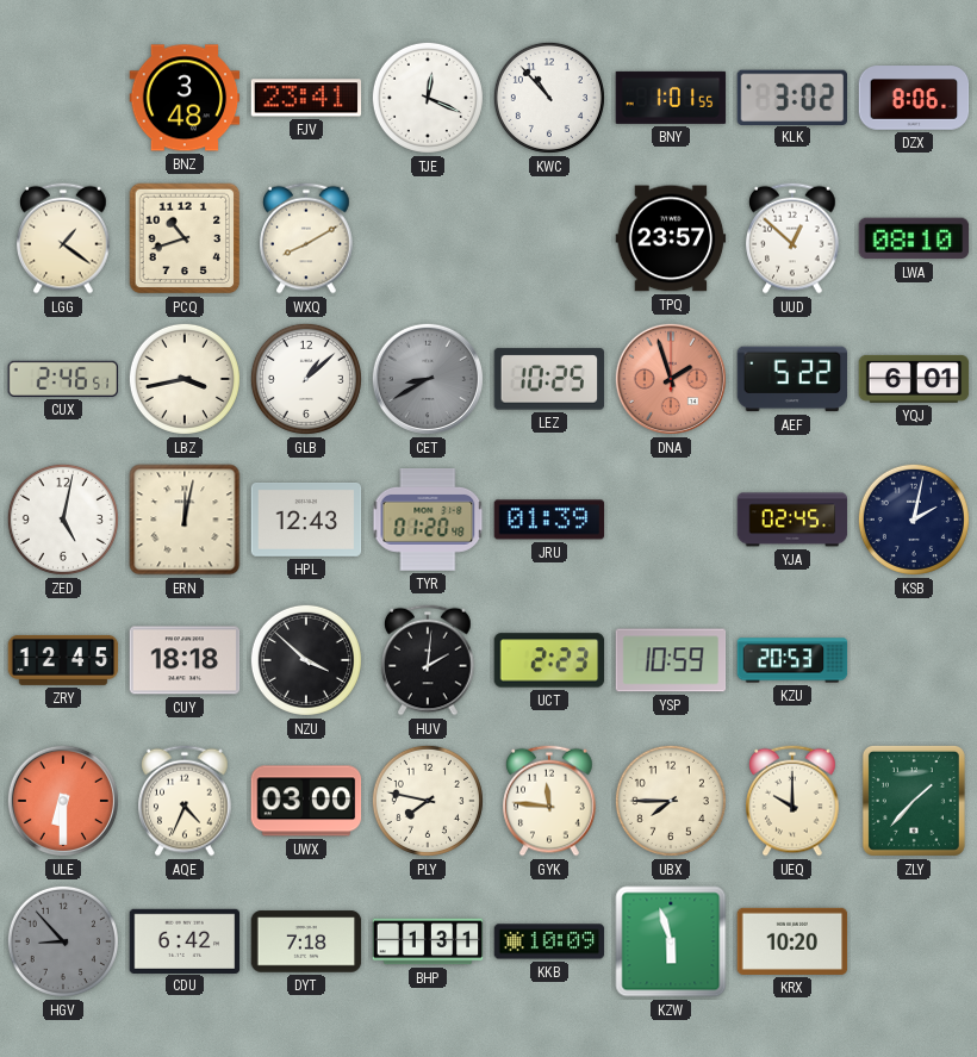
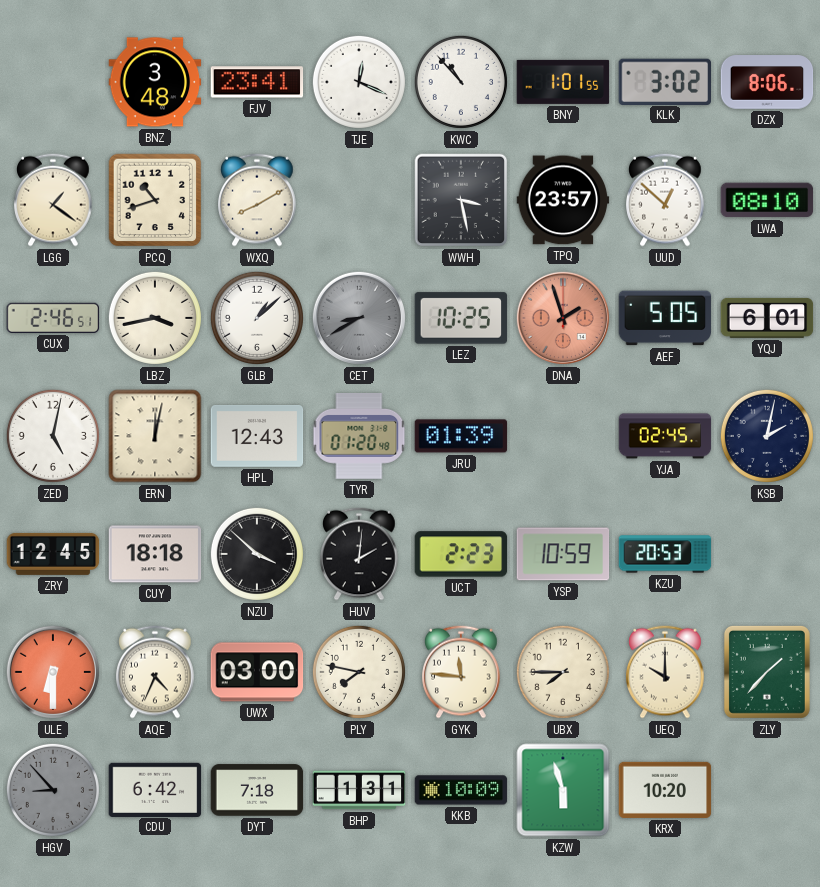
WWH: none -> 3:28
AEF: 5:22 -> 5:05
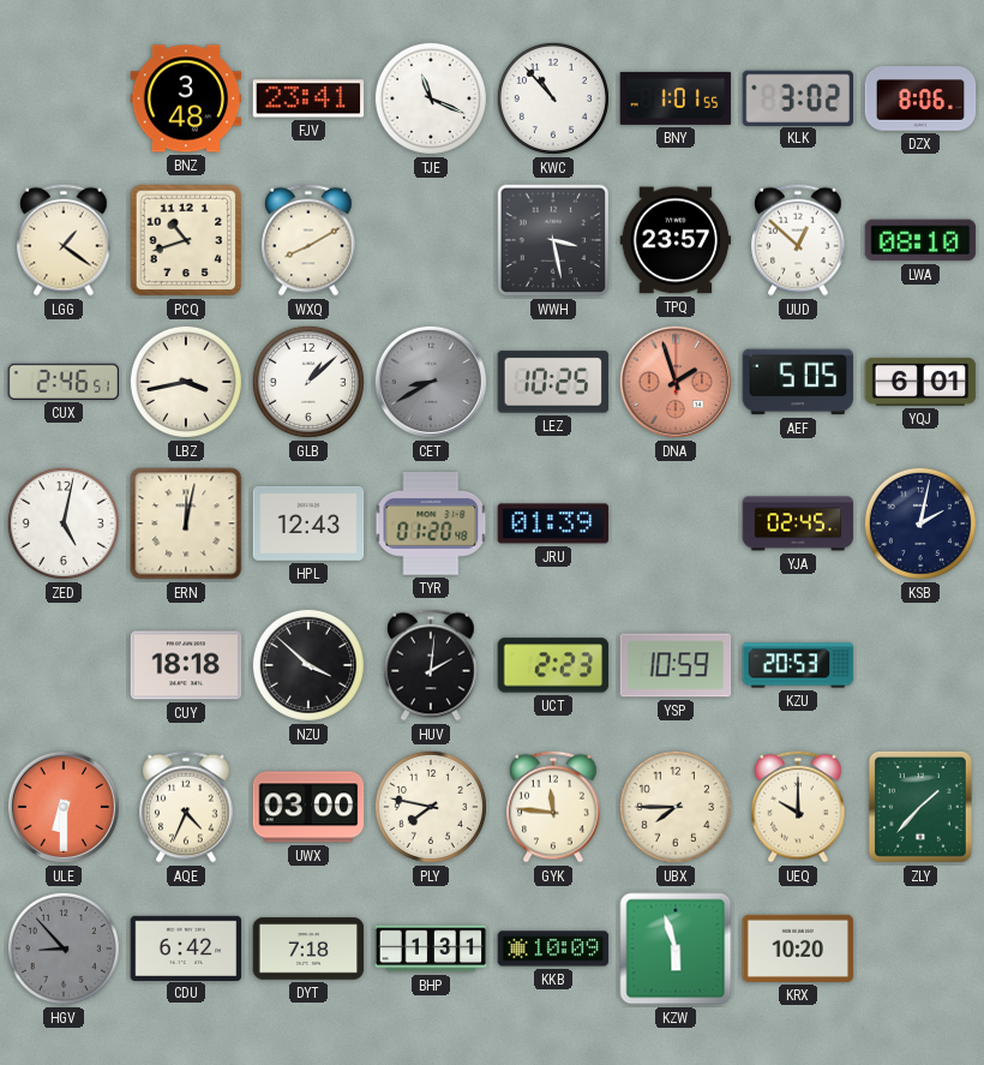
TJE: 12:19 -> 11:19
ZRY: 12:45 -> none
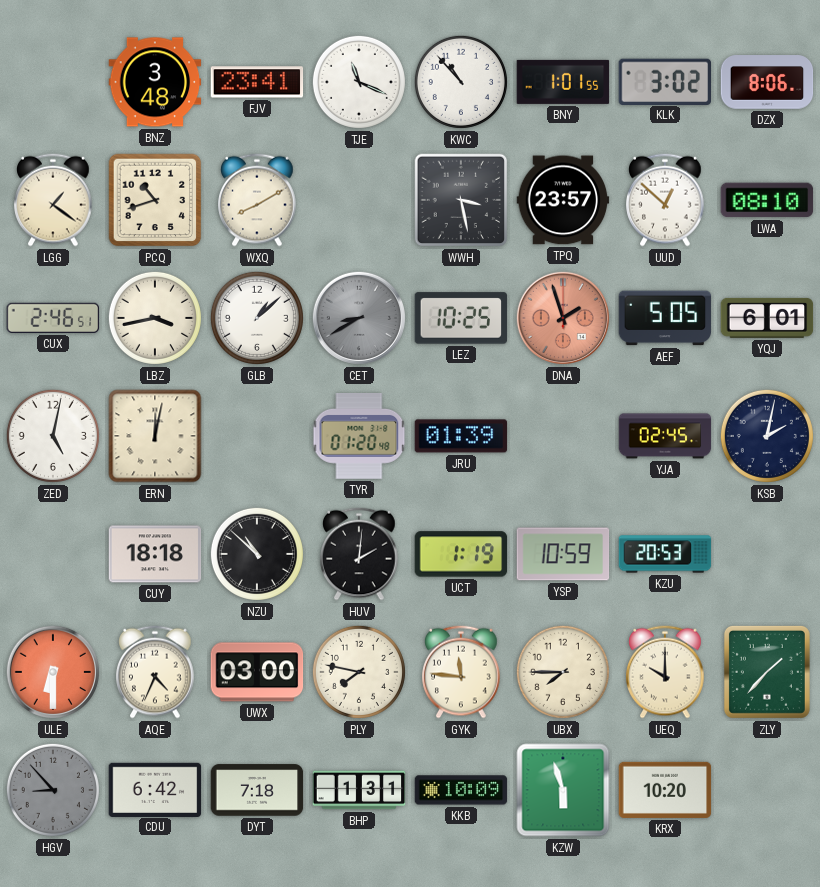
HPL: 12:43 -> none
NZU: 3:52 -> 10:52
UCT: 2:23 -> 1:19
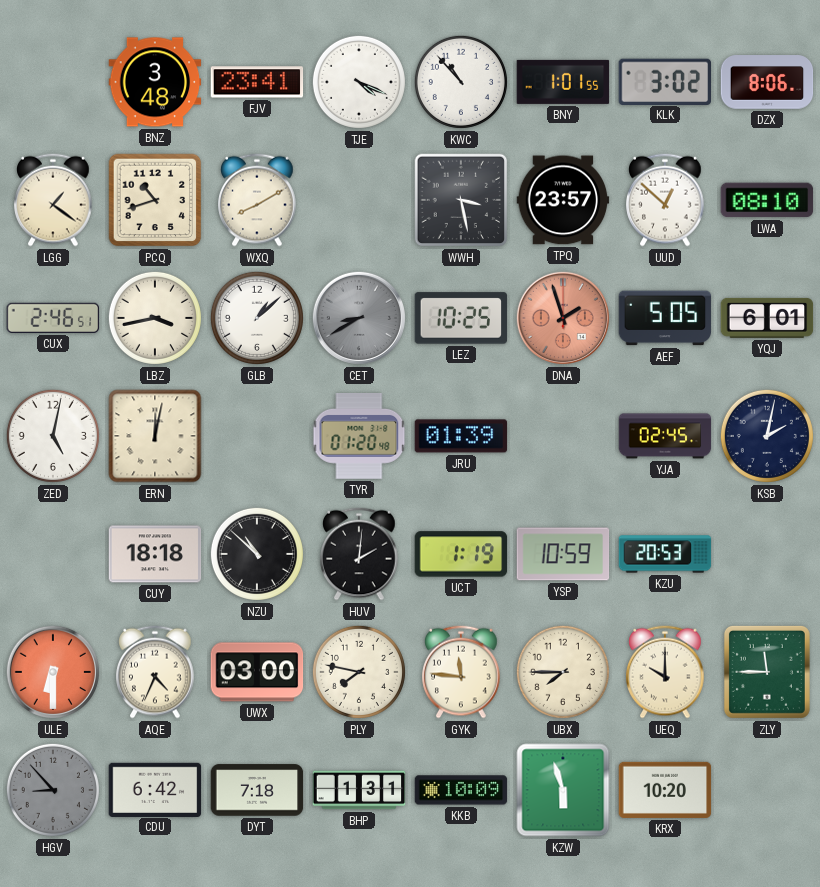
TJE: 11:19 -> 4:19
ZLY: 1:37 -> 11:45
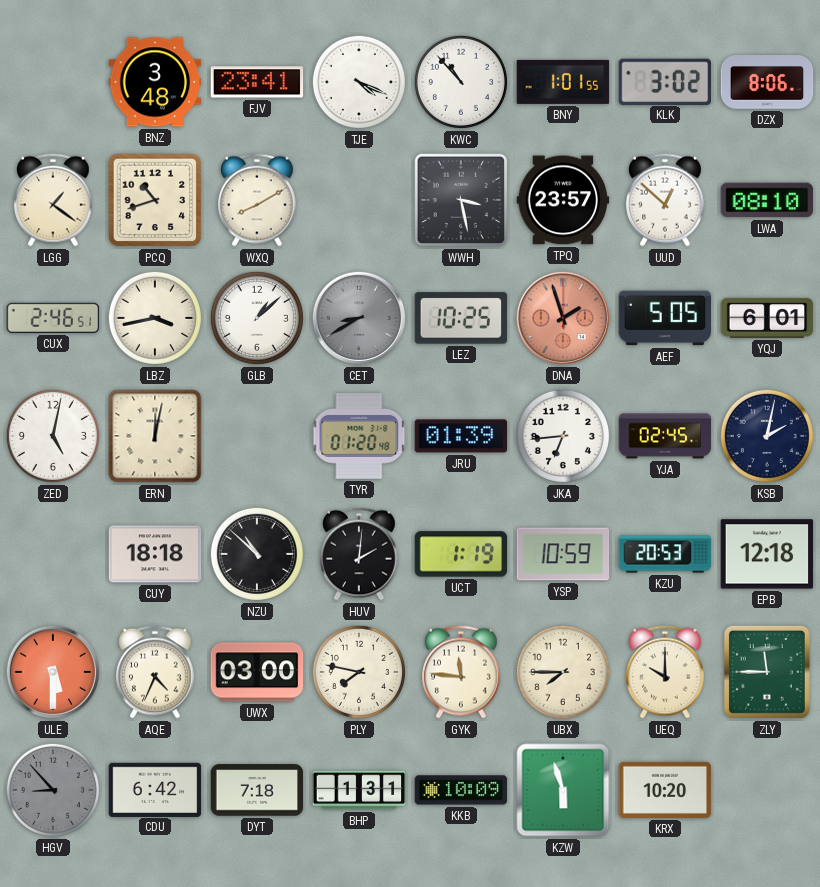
JKA: none -> 6:44
EPB: none -> 12:18
ULE: 6:30 -> 5:30
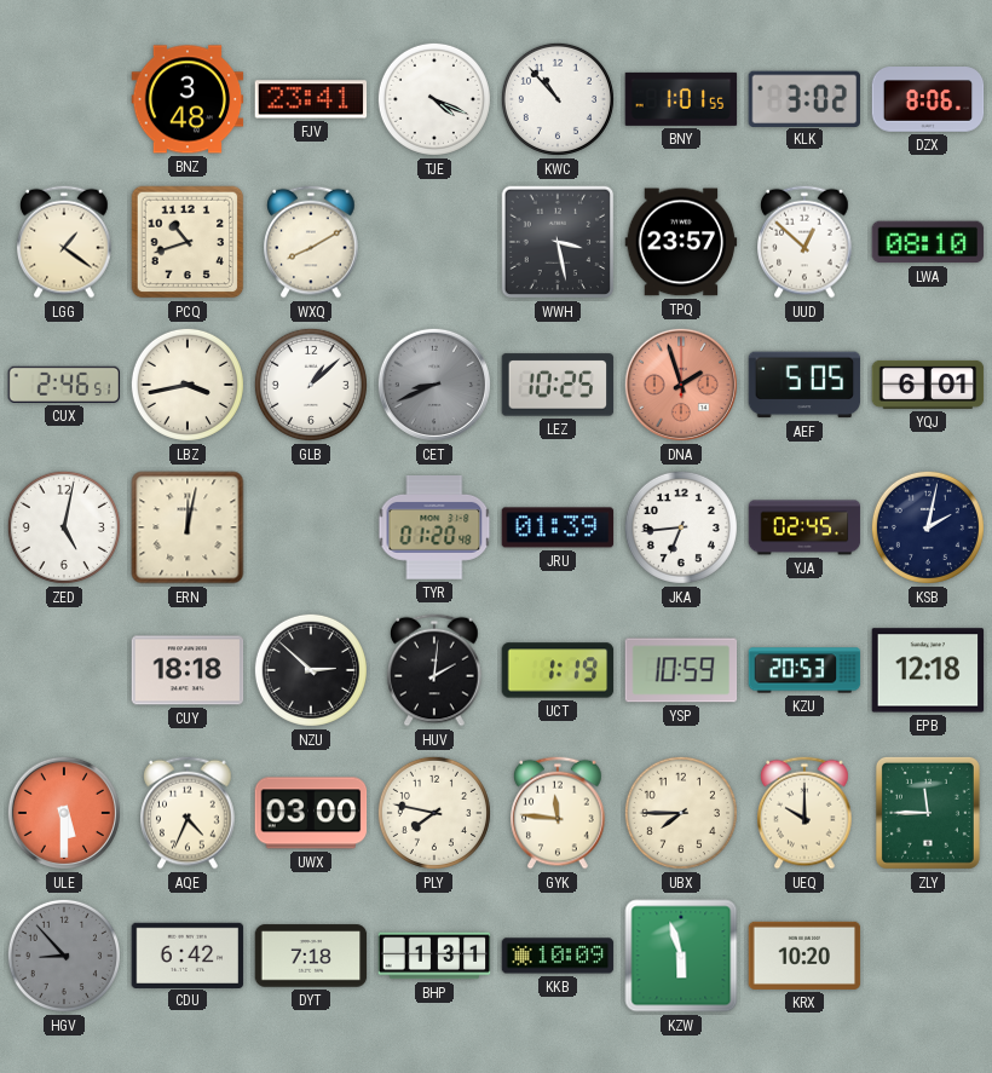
CET: 8:40 -> 8:41
NZU: 10:52 -> 2:52
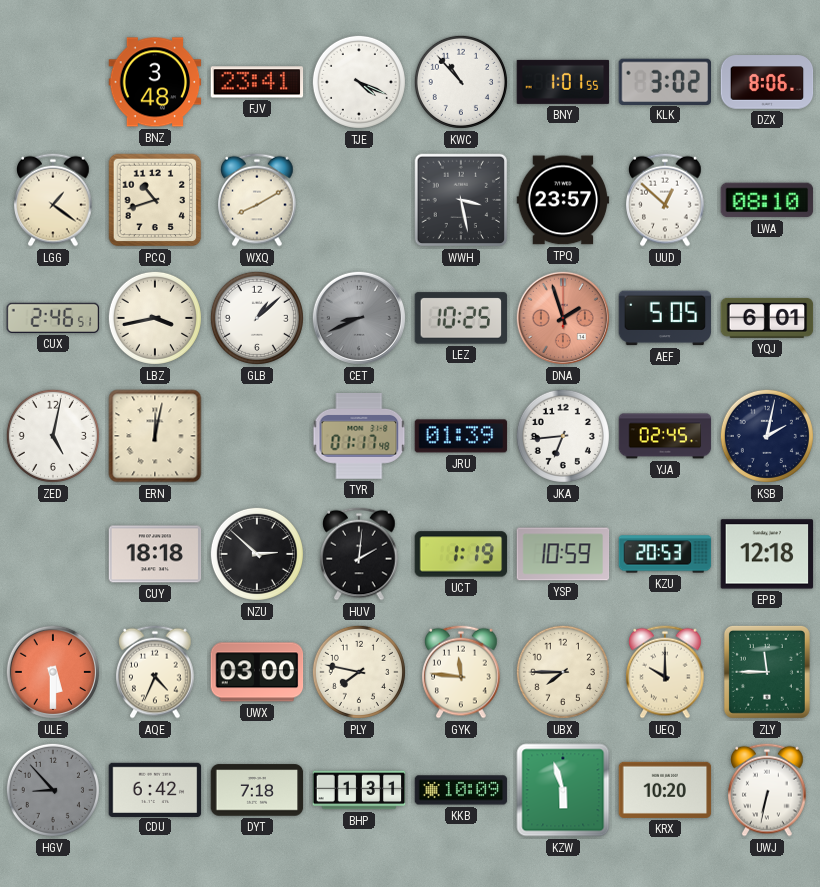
TYR: 01:20 -> 01:17
UWJ: none -> 6:32
